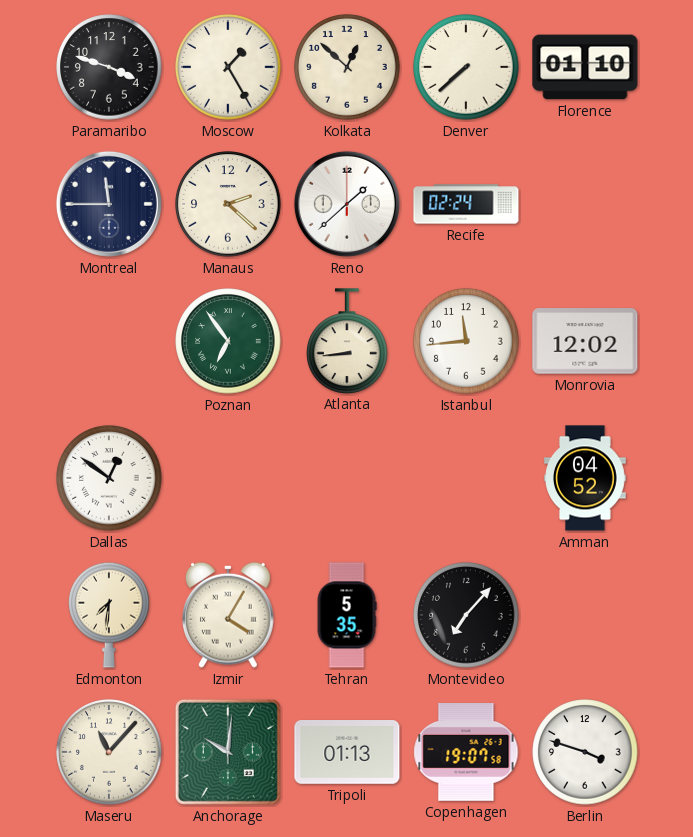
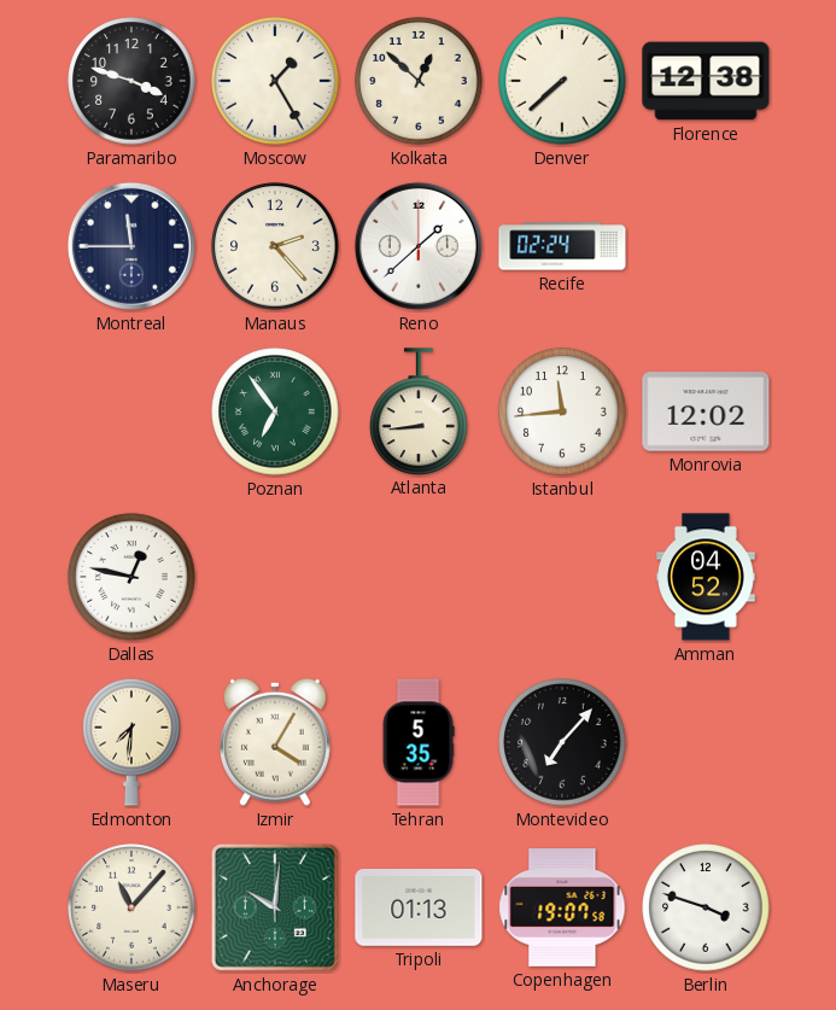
Florence: 01:10 -> 12:38
Manaus: 2:22 -> 2:23
Dallas: 12:51 -> 12:47
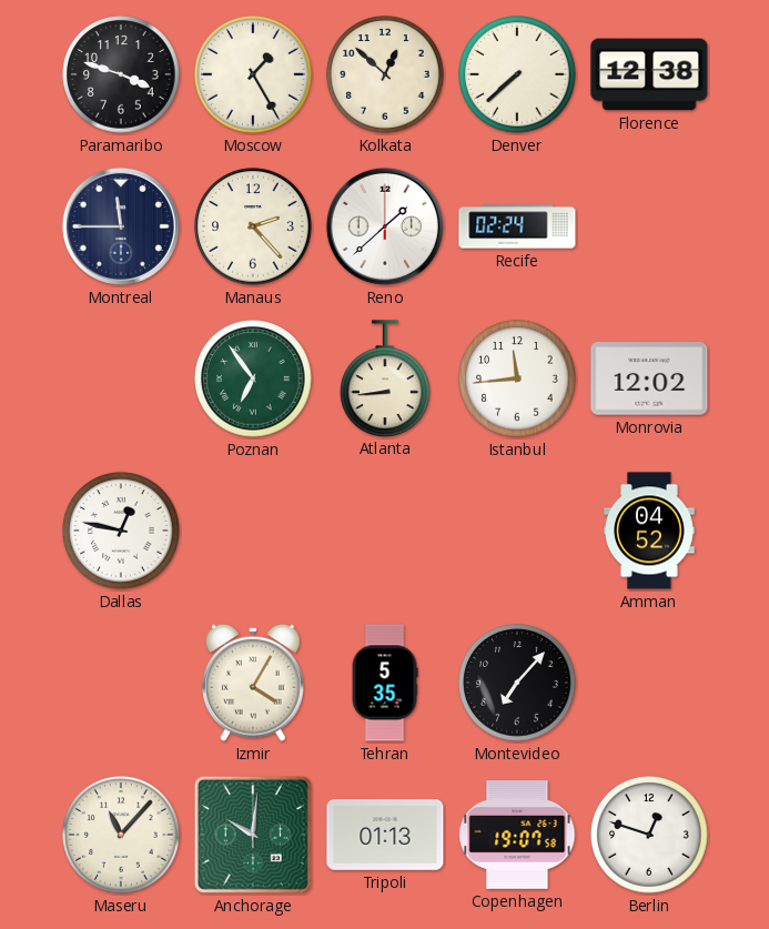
Edmonton: 7:31 -> none
Berlin: 3:48 -> 12:48
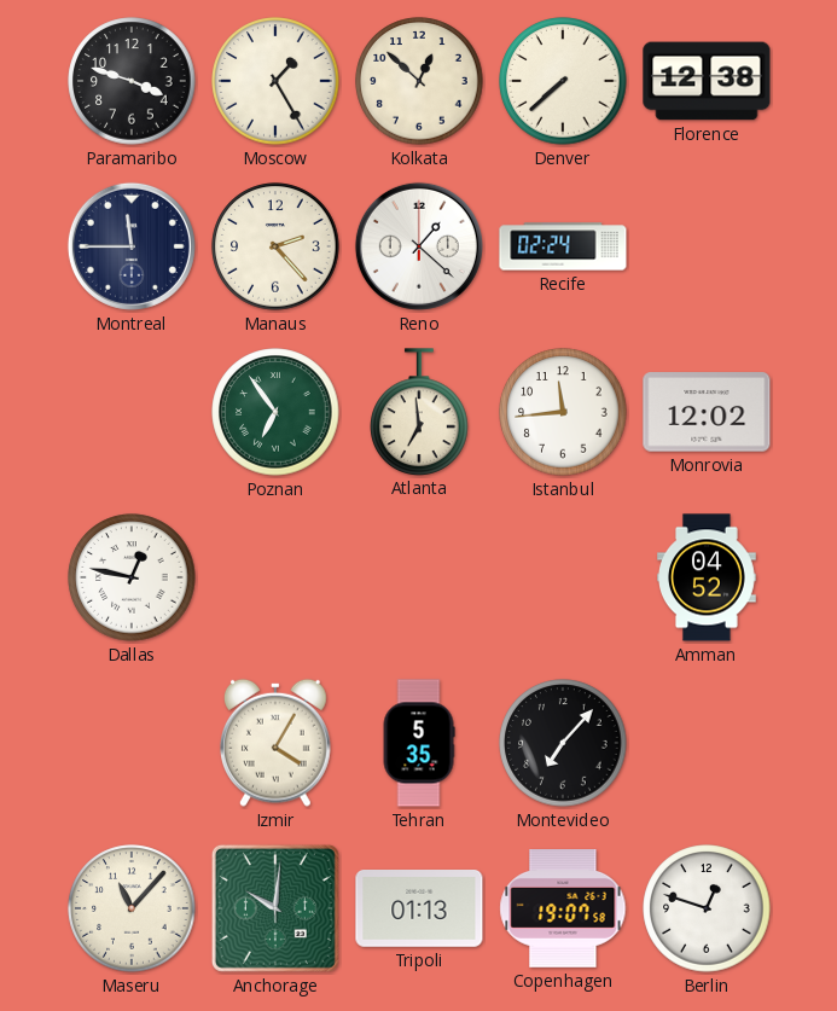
Reno: 1:38 -> 1:22
Atlanta: 8:44 -> 6:59
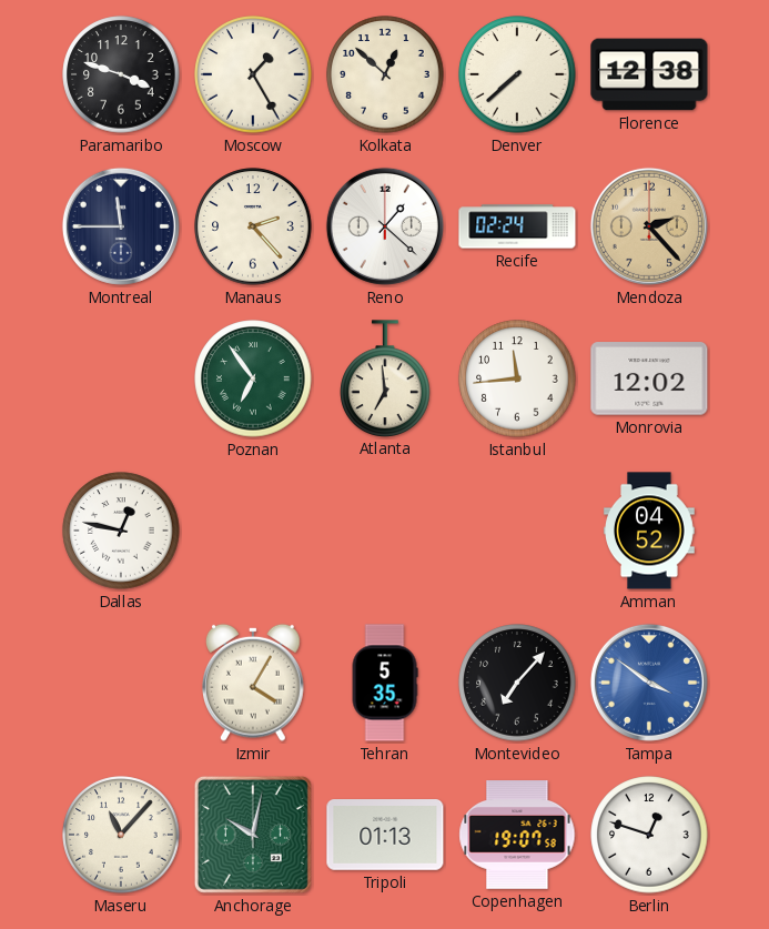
Mendoza: none -> 2:23
Tampa: none -> 3:51
Anchorage: 10:01 -> 10:02
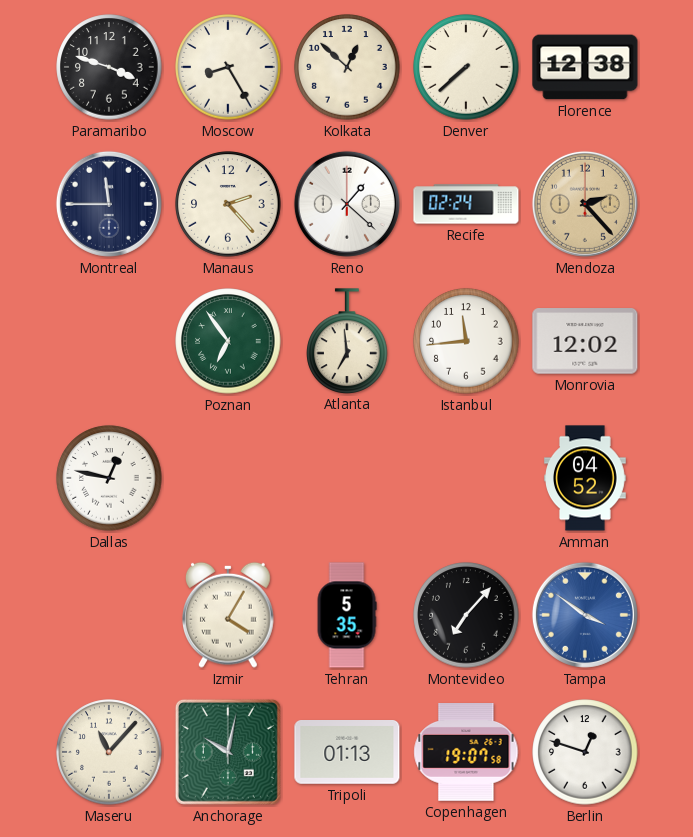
Moscow: 1:25 -> 8:25
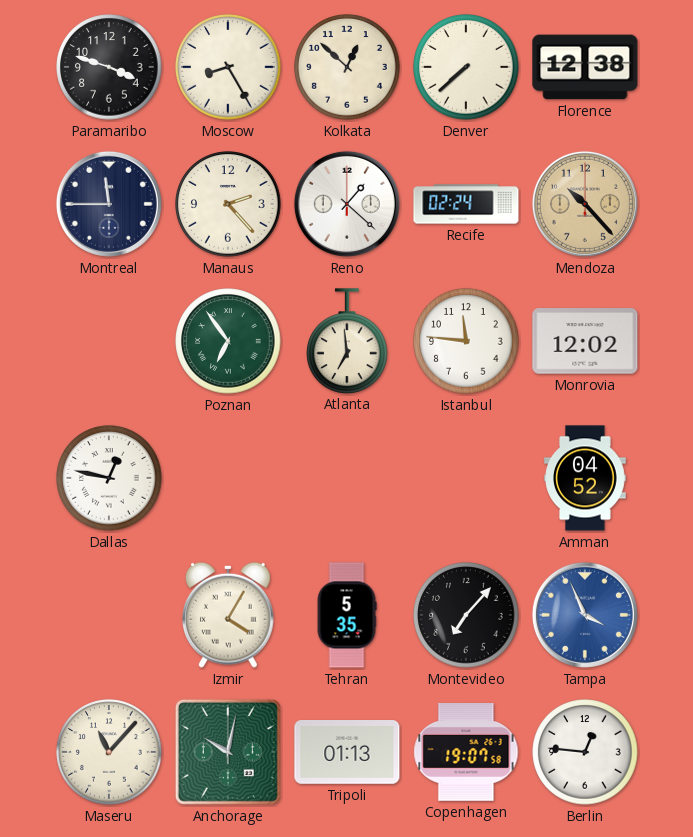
Mendoza: 2:23 -> 10:23
Istanbul: 11:44 -> 11:46
Tampa: 3:51 -> 3:56
Berlin: 12:48 -> 12:46
